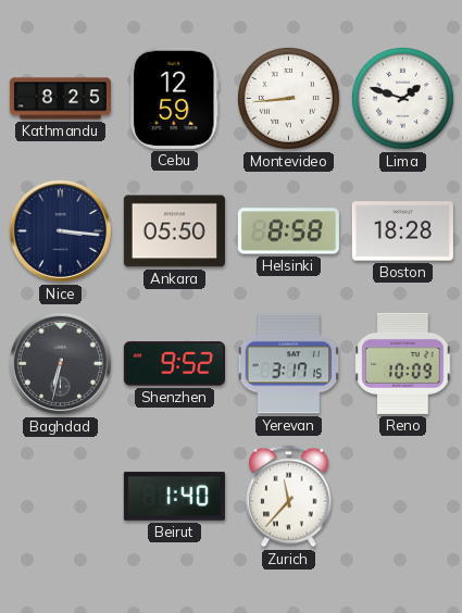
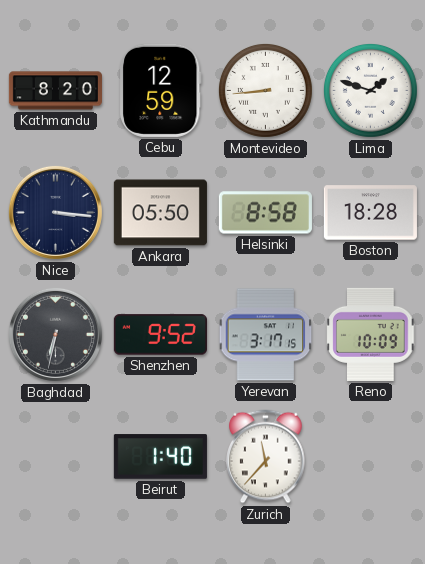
Kathmandu: 8:25 -> 8:20
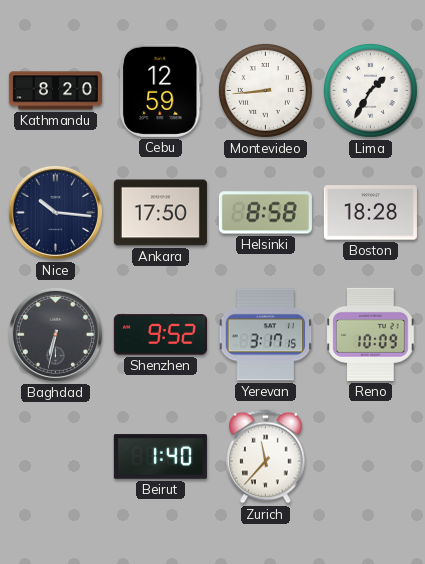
Lima: 1:48 -> 1:35
Nice: 3:16 -> 10:16
Ankara: 05:50 -> 17:50
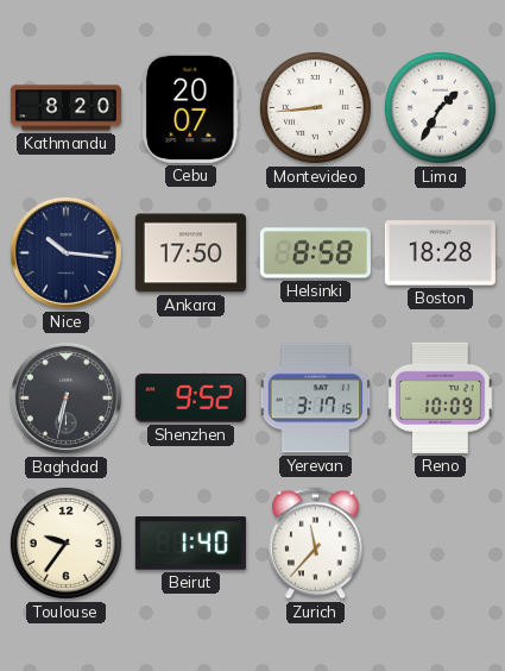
Cebu: 12:59 -> 20:07
Toulouse: none -> 9:36
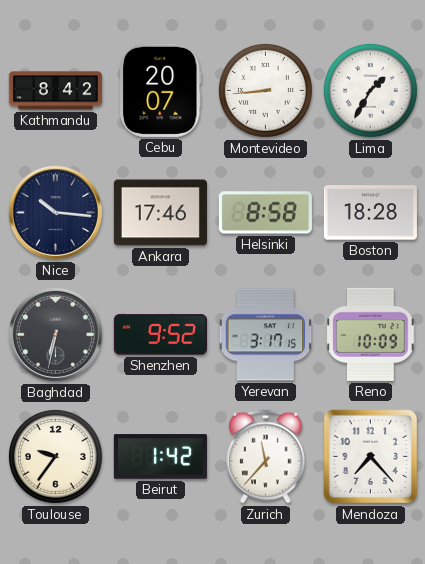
Kathmandu: 8:20 -> 8:42
Ankara: 17:50 -> 17:46
Beirut: 1:40 -> 1:42
Mendoza: none -> 7:23
